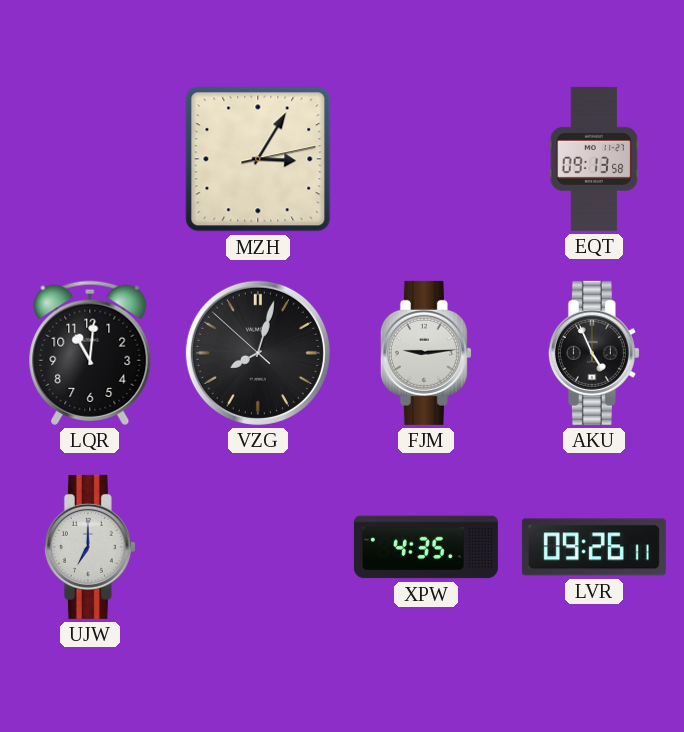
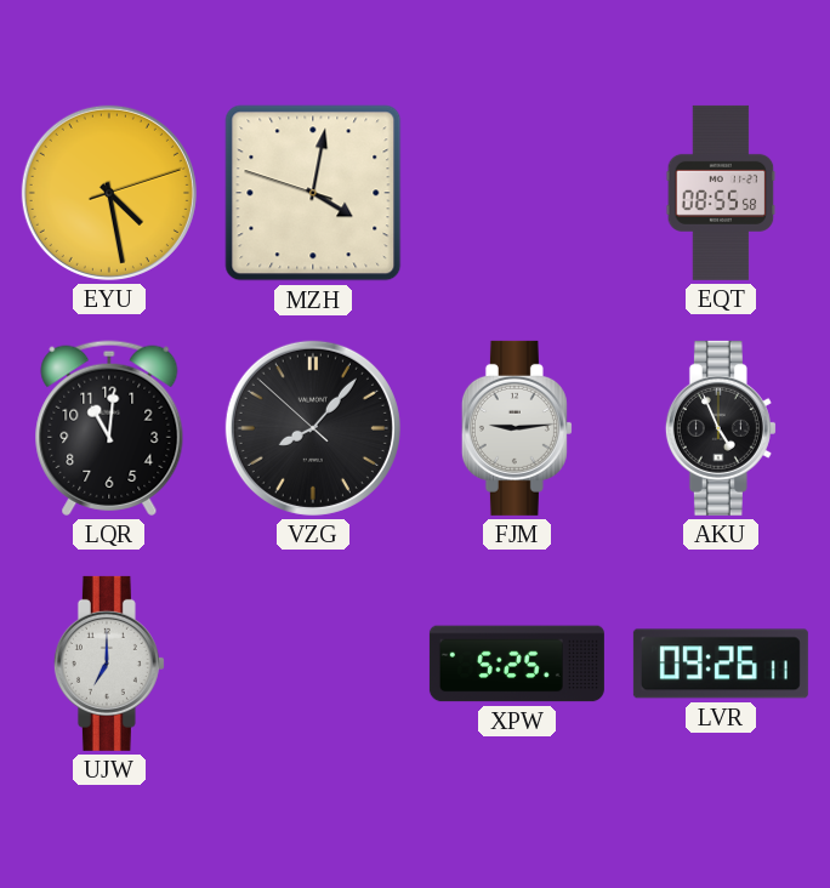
EYU: none -> 4:28
MZH: 3:05 -> 4:01
EQT: 09:13 -> 08:55
VZG: 8:02 -> 8:06
XPW: 4:35 -> 5:25
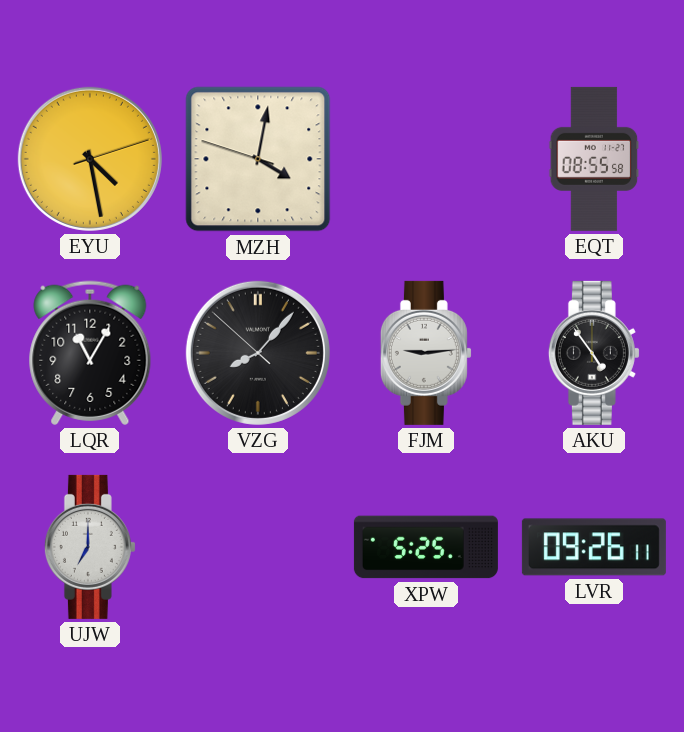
LQR: 11:01 -> 11:05
AKU: 4:56 -> 4:54
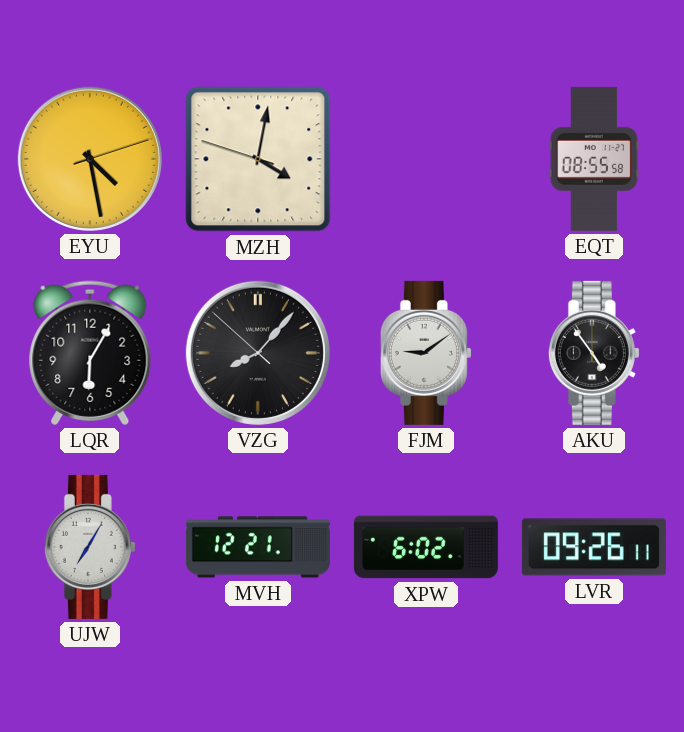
LQR: 11:05 -> 6:05
FJM: 9:14 -> 9:09
UJW: 7:00 -> 7:05
MVH: none -> 12:21
XPW: 5:25 -> 6:02
